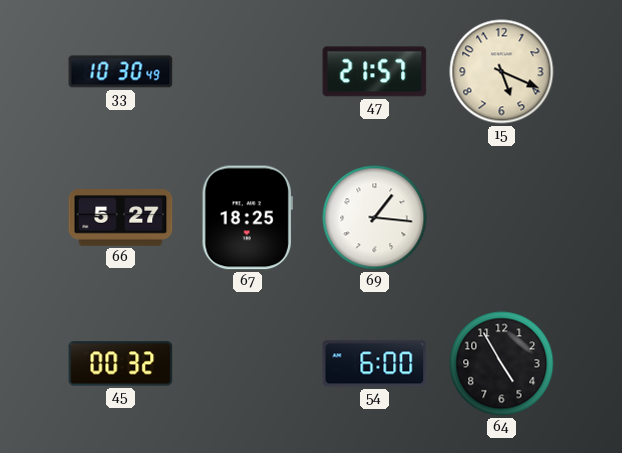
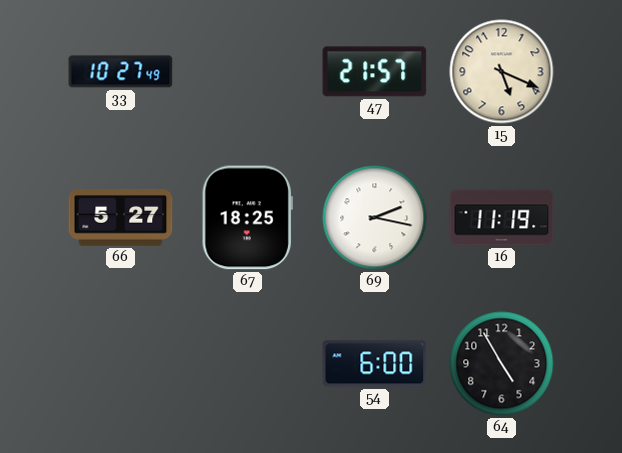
33: 10:30 -> 10:27
69: 1:16 -> 2:17
16: none -> 11:19
45: 00:32 -> none
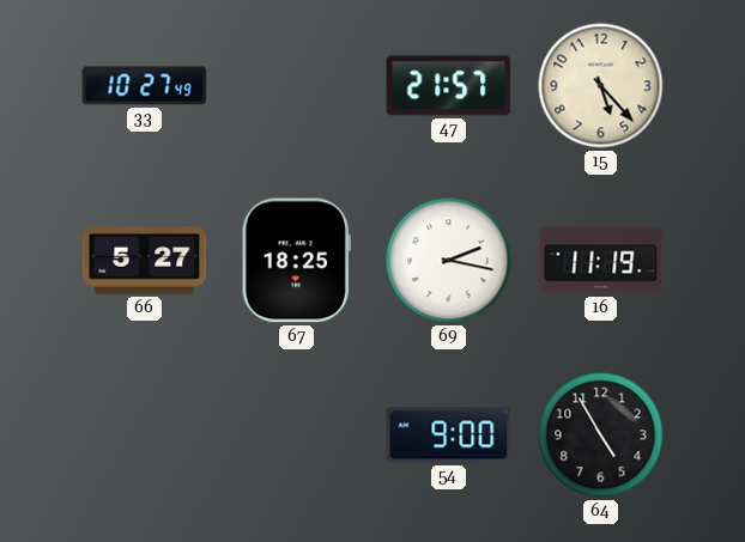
15: 5:19 -> 5:23
54: 6:00 -> 9:00
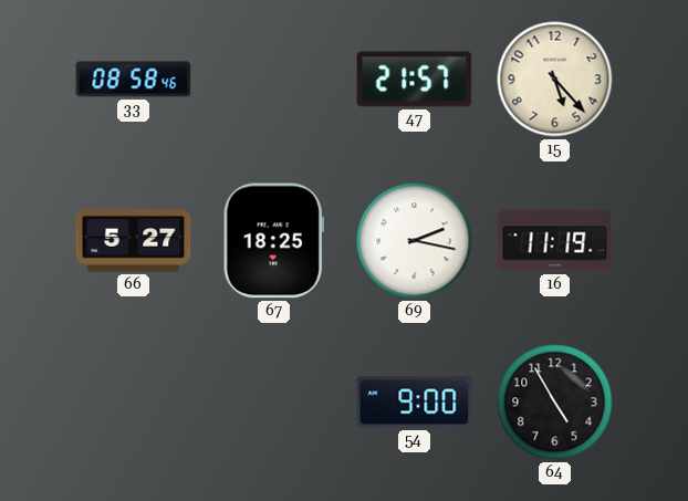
33: 10:27 -> 08:58
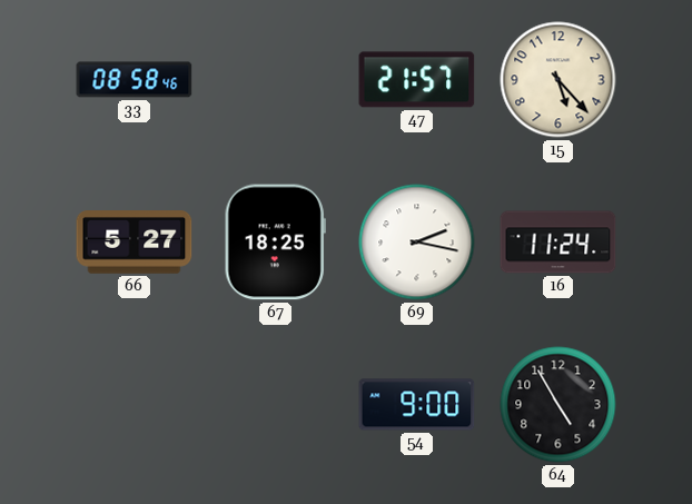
16: 11:19 -> 11:24
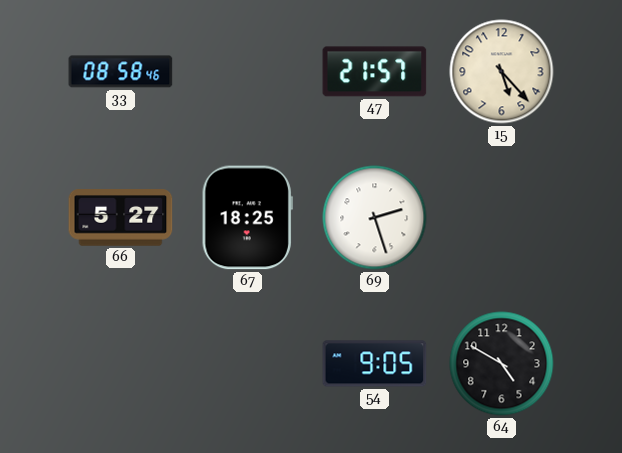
69: 2:17 -> 2:27
16: 11:24 -> none
54: 9:00 -> 9:05
64: 4:55 -> 4:50
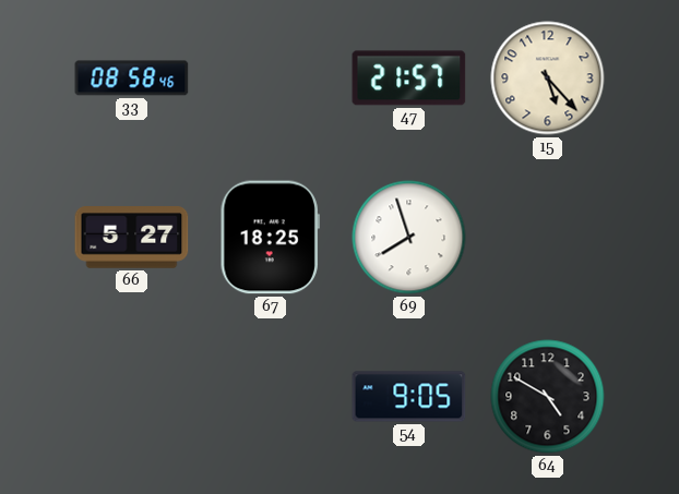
69: 2:27 -> 7:57
